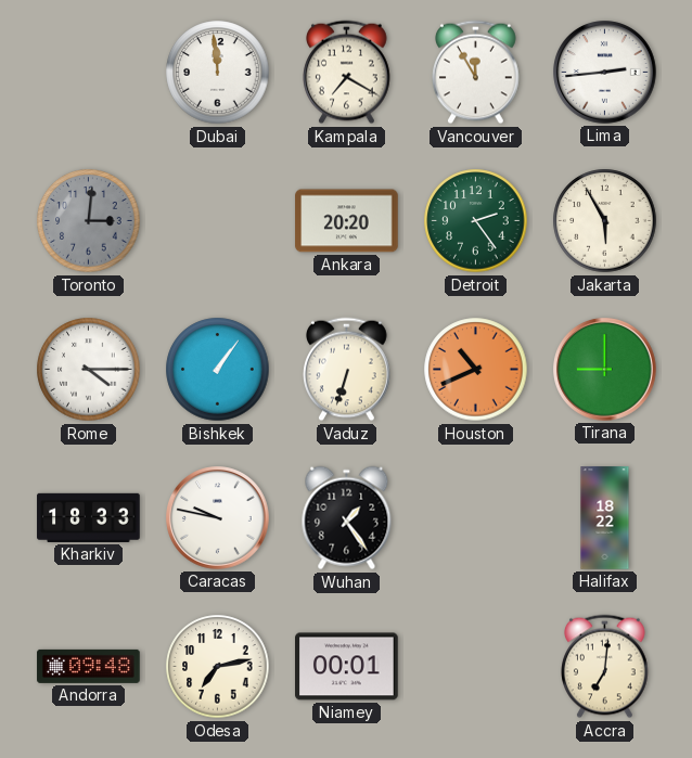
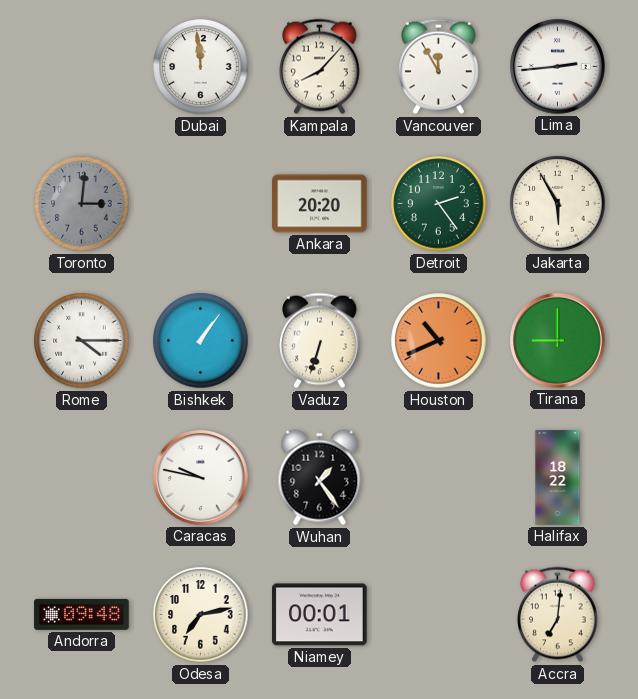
Kampala: 7:20 -> 8:07
Kharkiv: 18:33 -> none
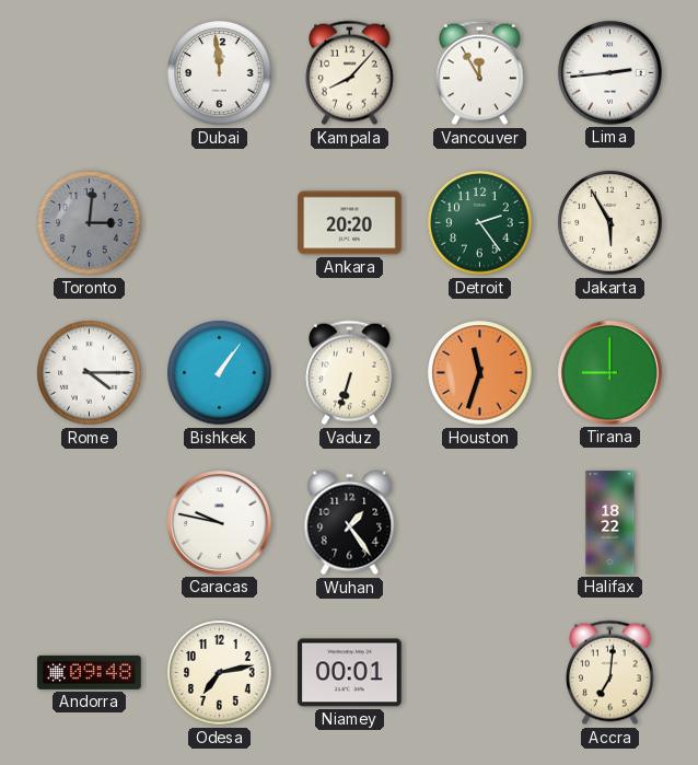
Houston: 10:41 -> 11:33
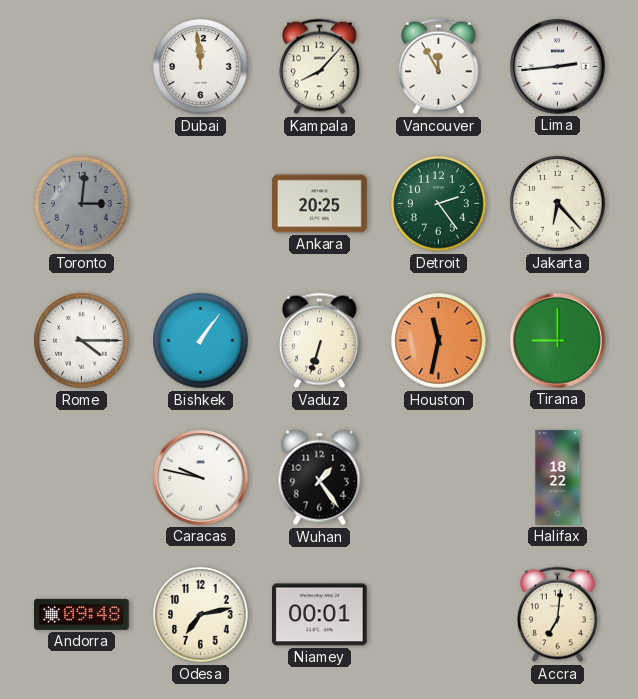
Ankara: 20:20 -> 20:25
Jakarta: 5:55 -> 6:23
Houston: 11:33 -> 11:32
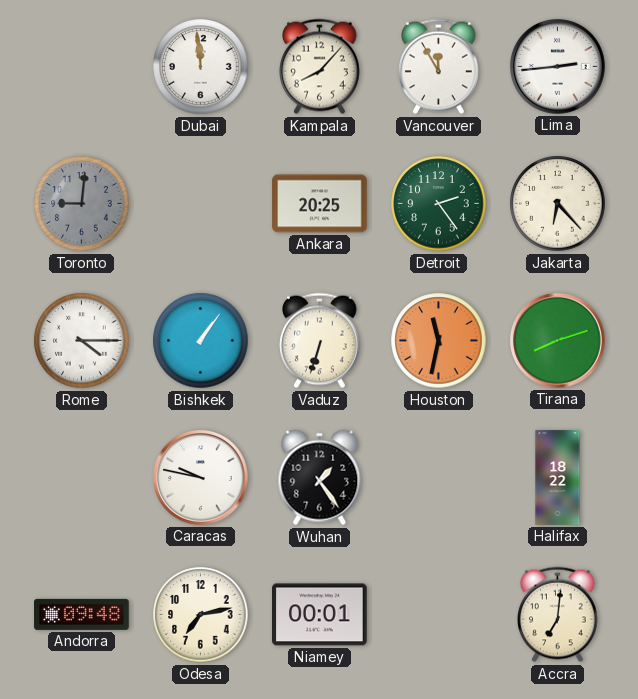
Toronto: 3:01 -> 9:01
Tirana: 9:00 -> 8:12
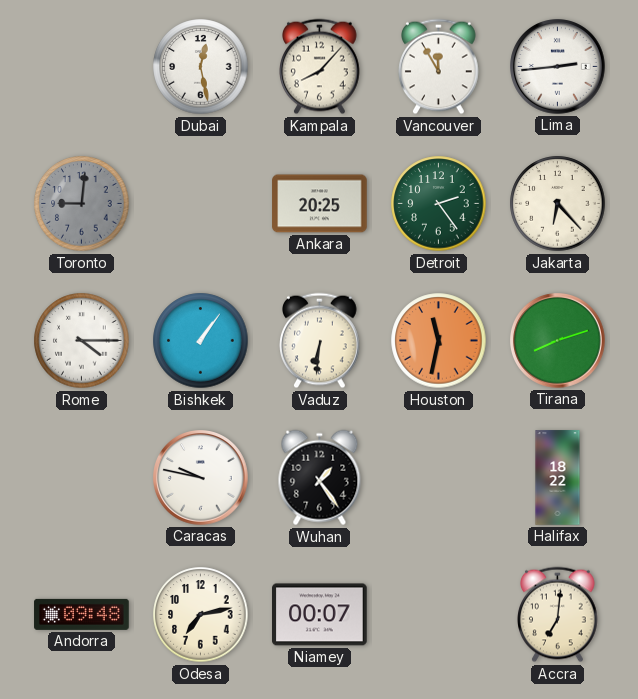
Dubai: 11:59 -> 12:28
Vaduz: 6:33 -> 6:31
Niamey: 00:01 -> 00:07
